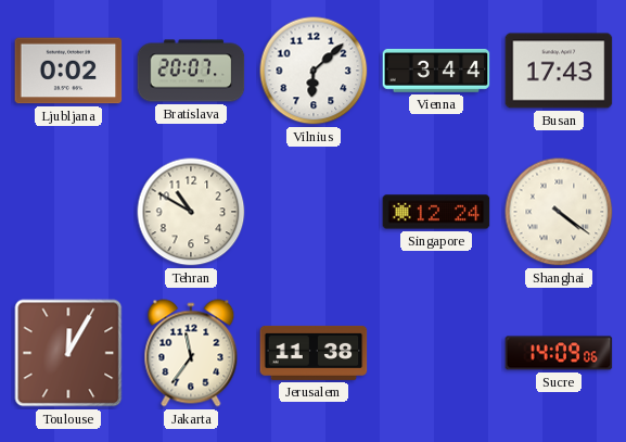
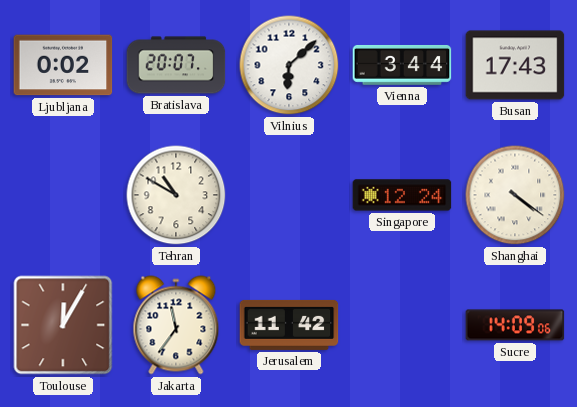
Jerusalem: 11:38 -> 11:42
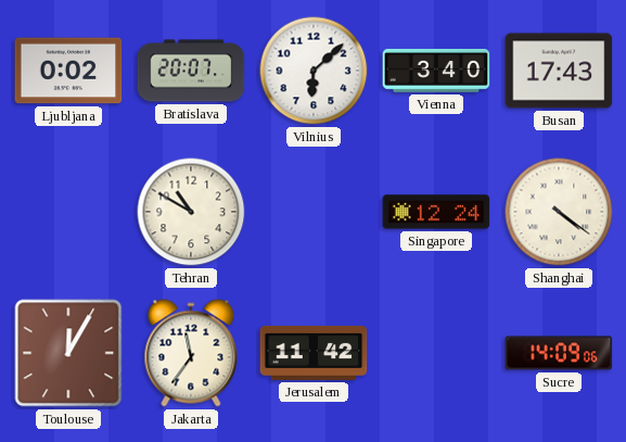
Vienna: 3:44 -> 3:40
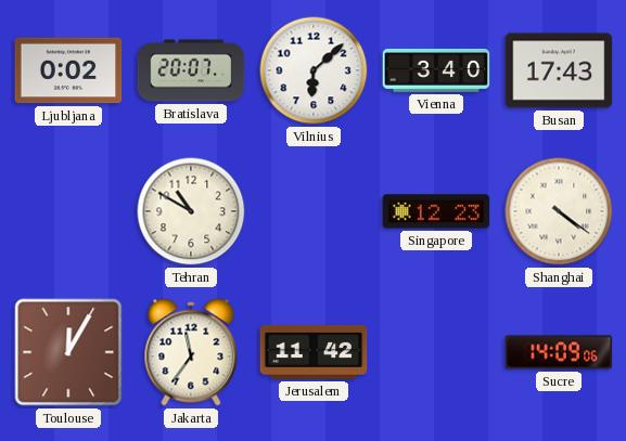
Singapore: 12:24 -> 12:23
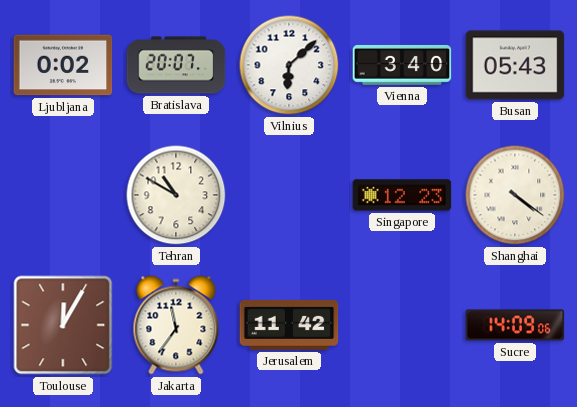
Busan: 17:43 -> 05:43
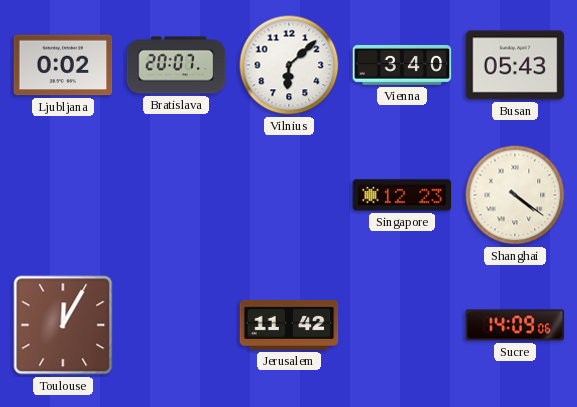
Tehran: 10:50 -> none
Jakarta: 11:36 -> none
